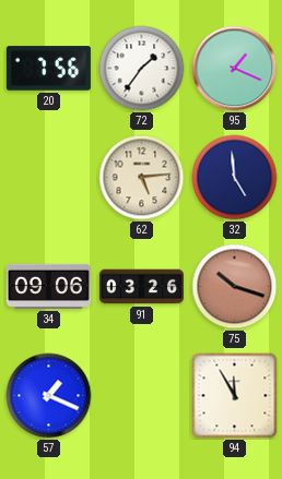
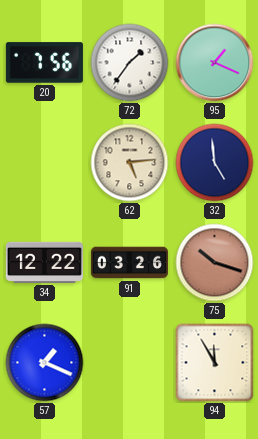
34: 09:06 -> 12:22
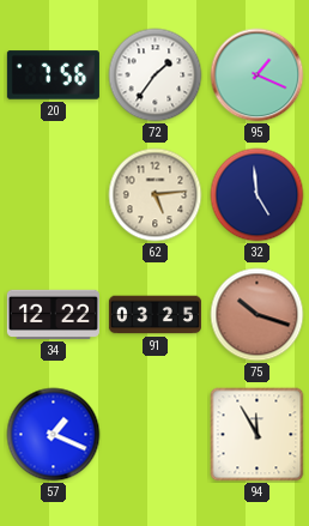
91: 03:26 -> 03:25
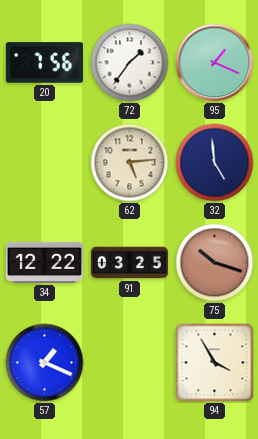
94: 11:55 -> 3:55
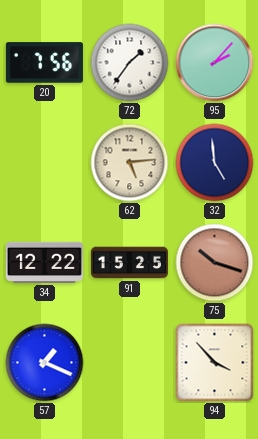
95: 1:19 -> 2:07
91: 03:25 -> 15:25
94: 3:55 -> 3:53
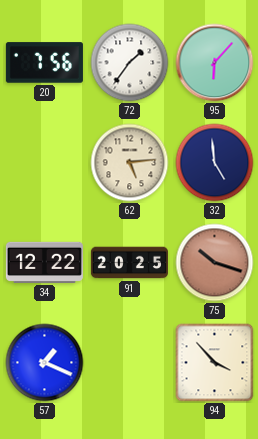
95: 2:07 -> 6:07
91: 15:25 -> 20:25
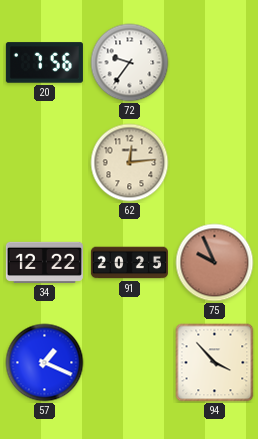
72: 1:36 -> 9:36
95: 6:07 -> none
62: 5:14 -> 12:14
32: 4:59 -> none
75: 10:18 -> 9:56
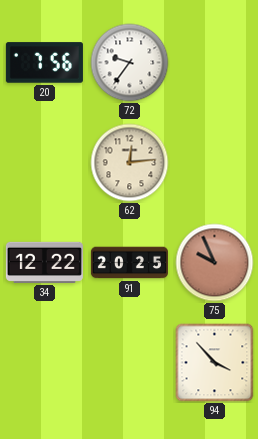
57: 1:19 -> none
